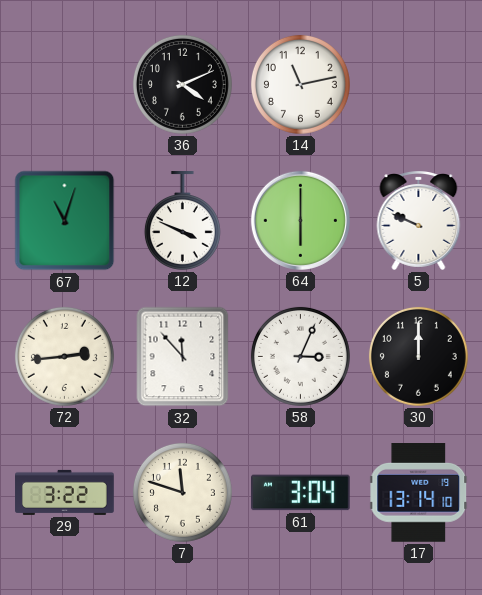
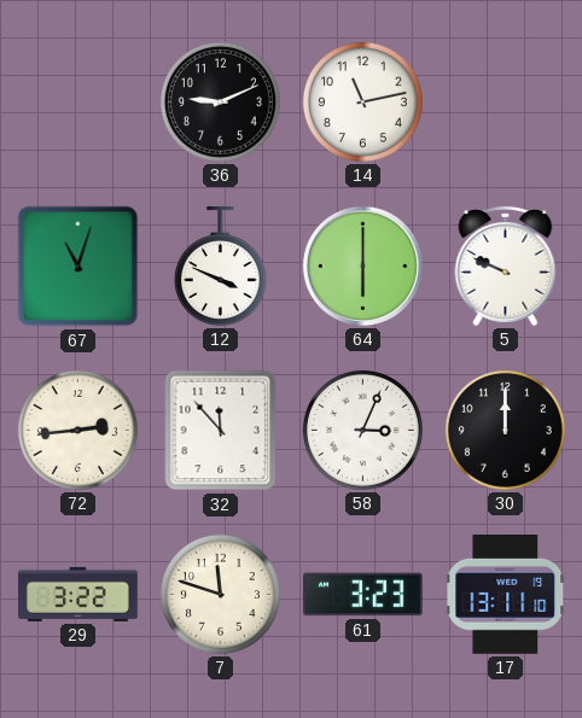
36: 4:11 -> 9:11
61: 3:04 -> 3:23
17: 13:14 -> 13:11
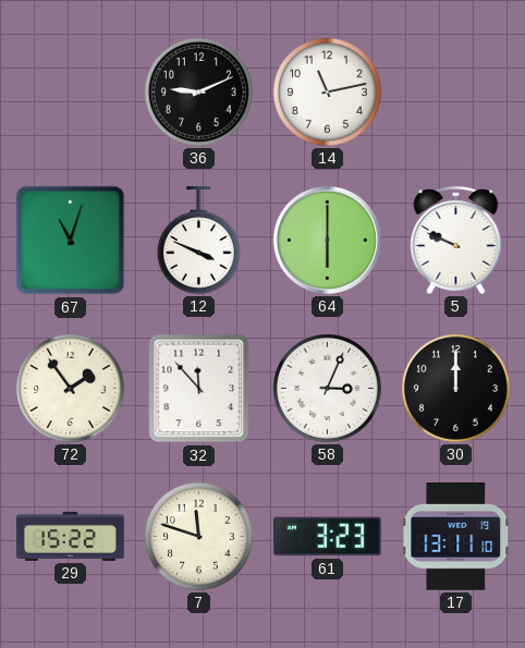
72: 2:44 -> 1:54
29: 3:22 -> 15:22
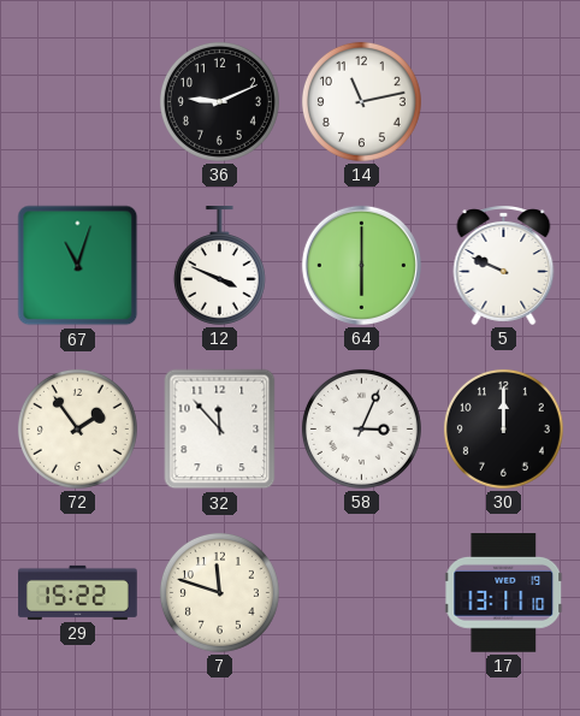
61: 3:23 -> none
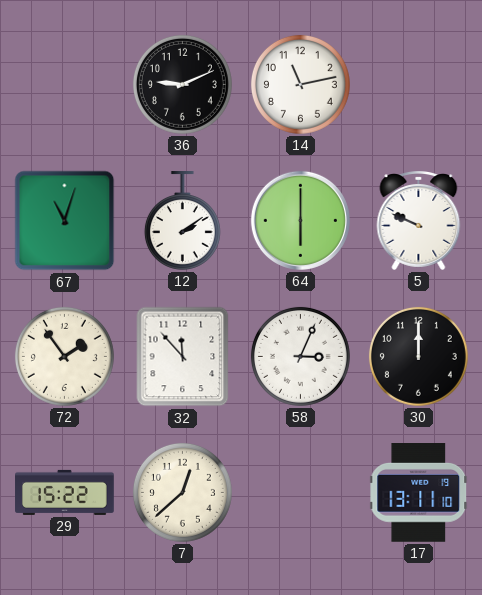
12: 3:49 -> 2:09
7: 11:48 -> 12:38
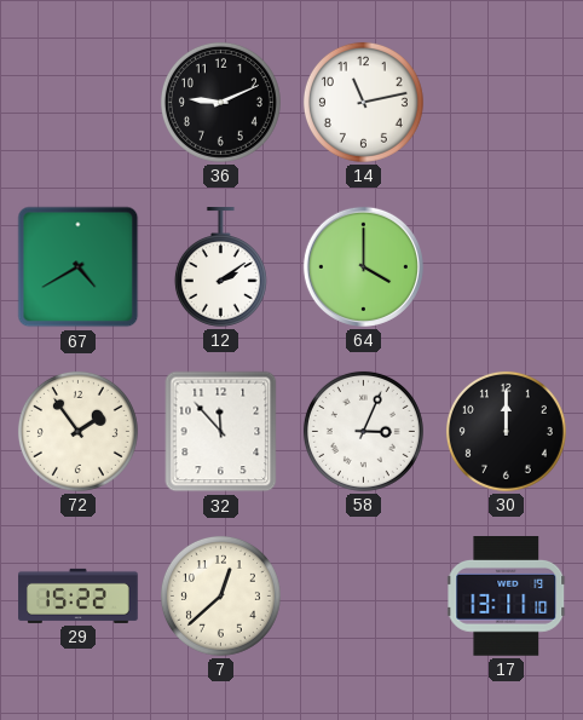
67: 11:03 -> 4:40
64: 6:00 -> 4:00
5: 9:49 -> none
